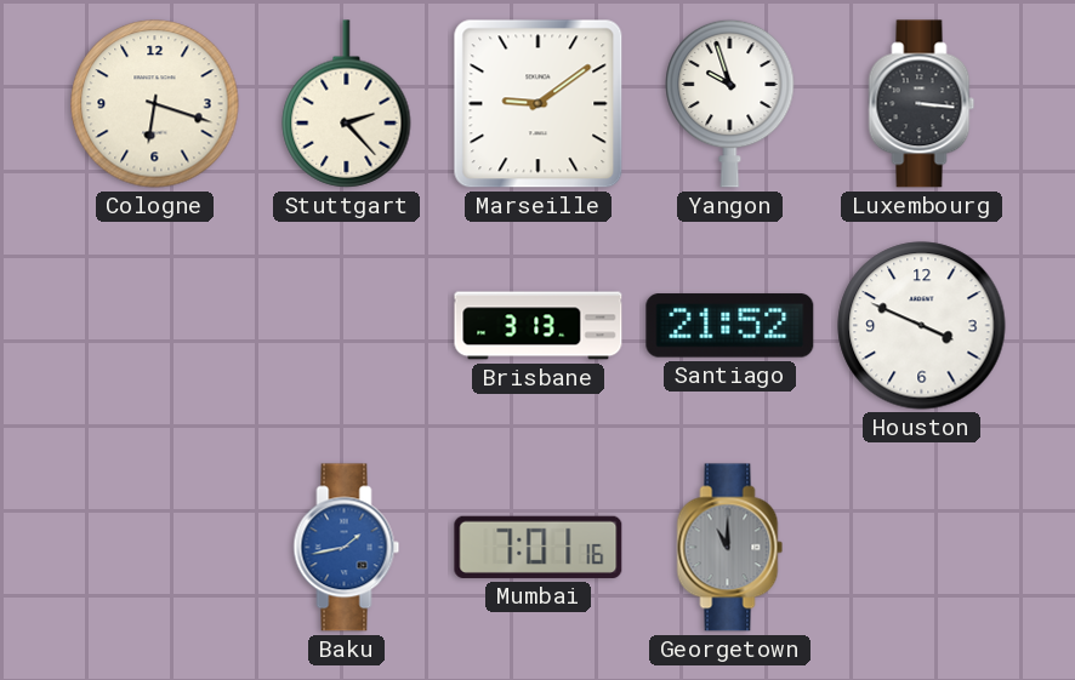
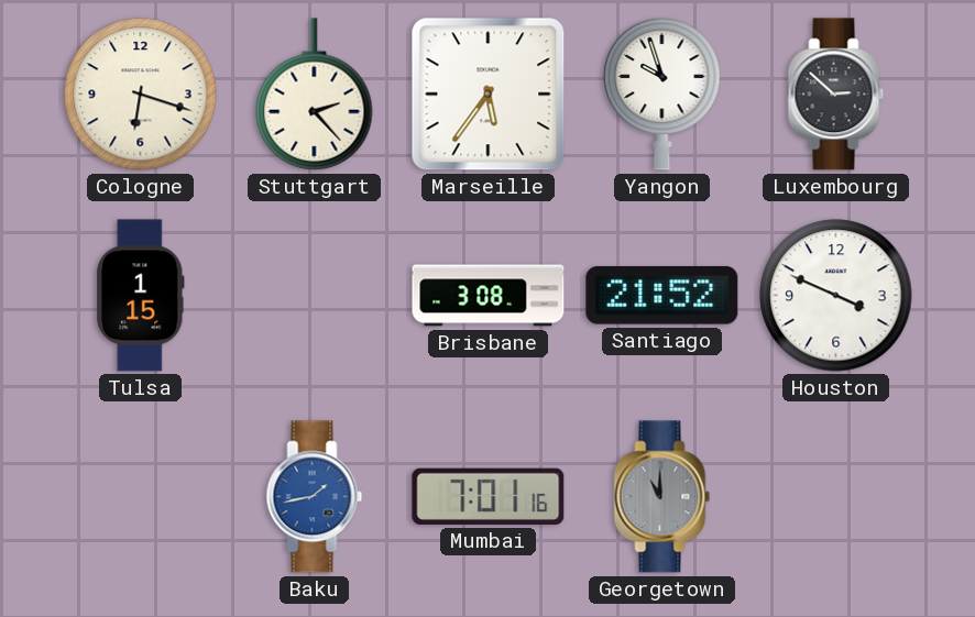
Marseille: 9:09 -> 5:36
Luxembourg: 3:16 -> 2:52
Tulsa: none -> 1:15
Brisbane: 3:13 -> 3:08
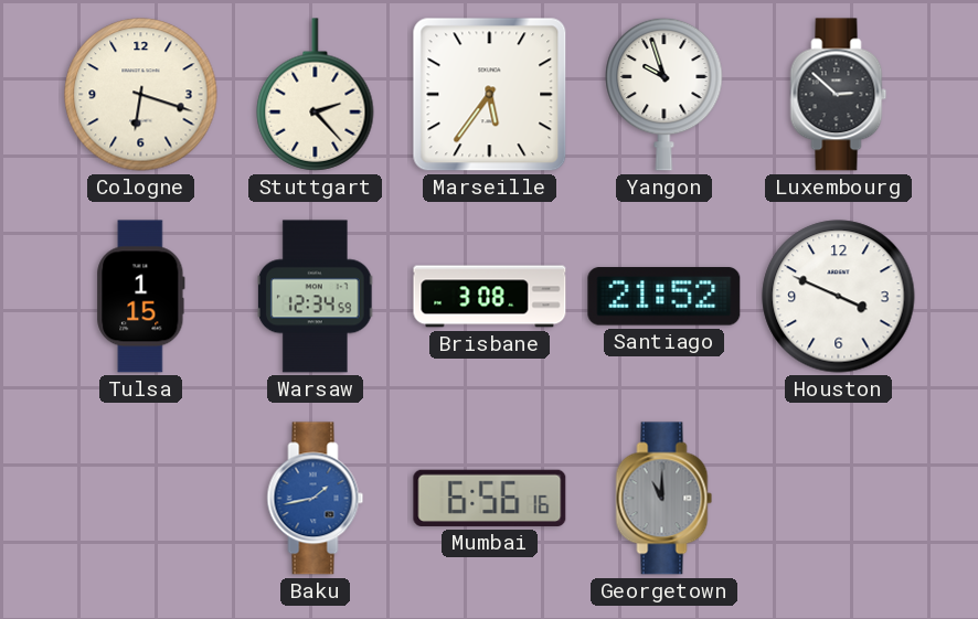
Warsaw: none -> 12:34
Mumbai: 7:01 -> 6:56
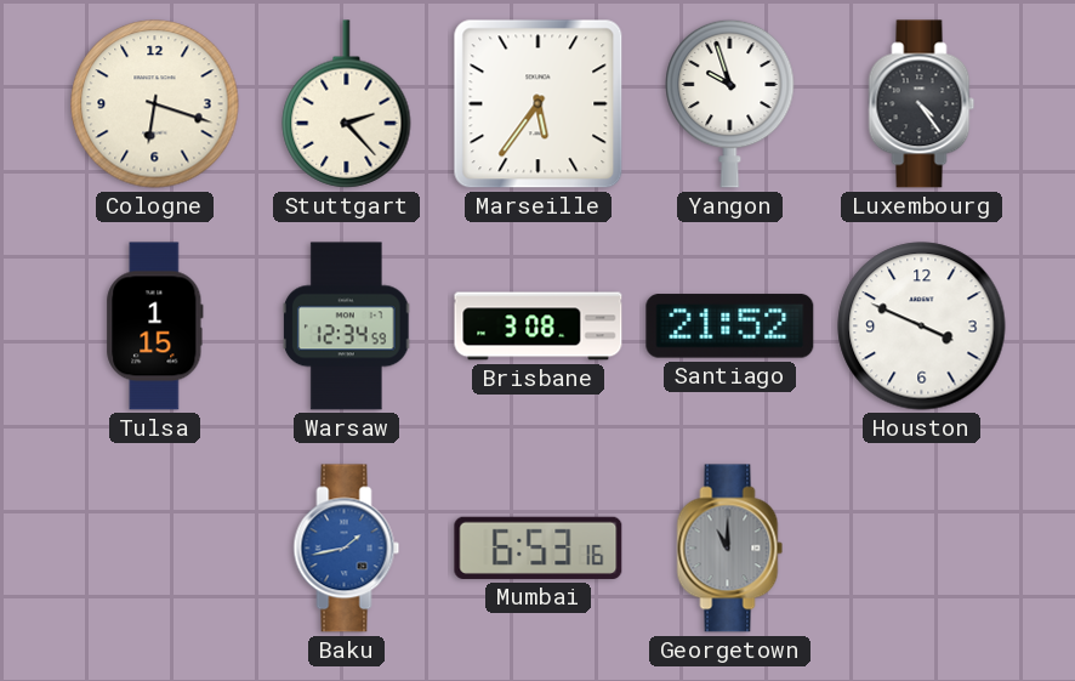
Luxembourg: 2:52 -> 4:24
Mumbai: 6:56 -> 6:53
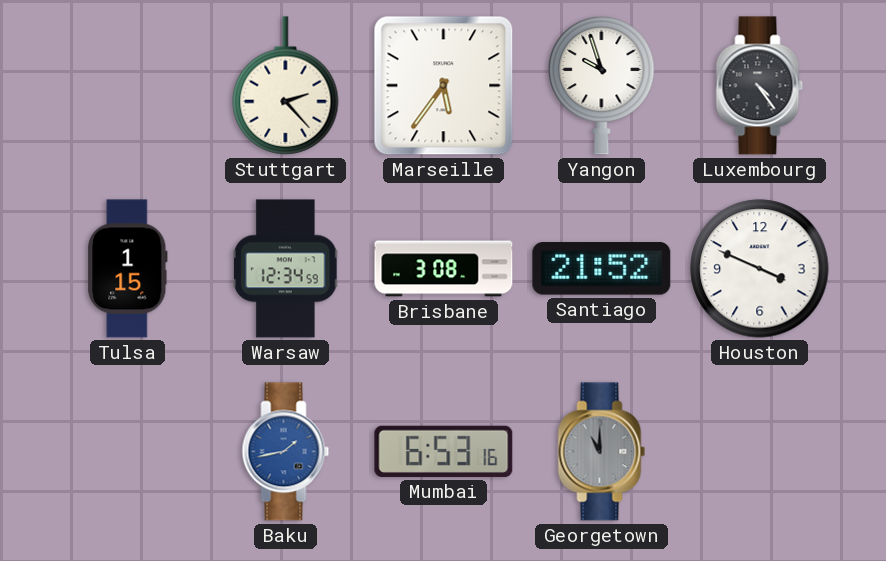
Cologne: 6:18 -> none
